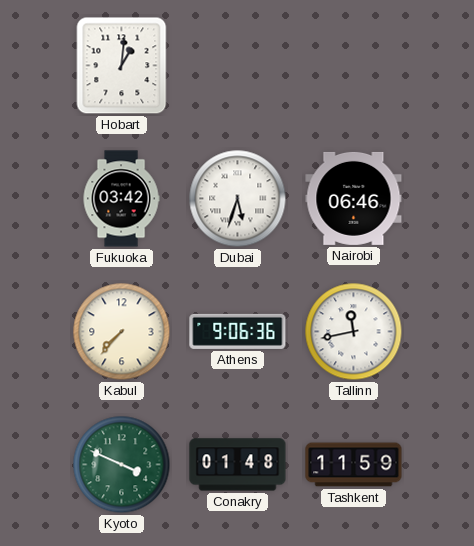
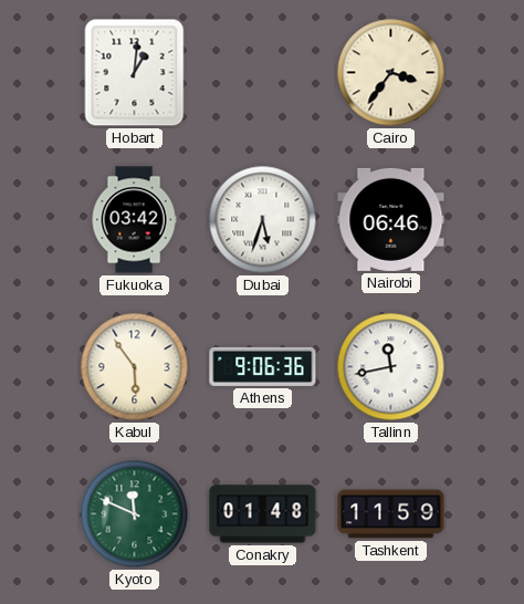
Cairo: none -> 3:36
Kabul: 7:37 -> 5:54
Kyoto: 3:49 -> 11:49
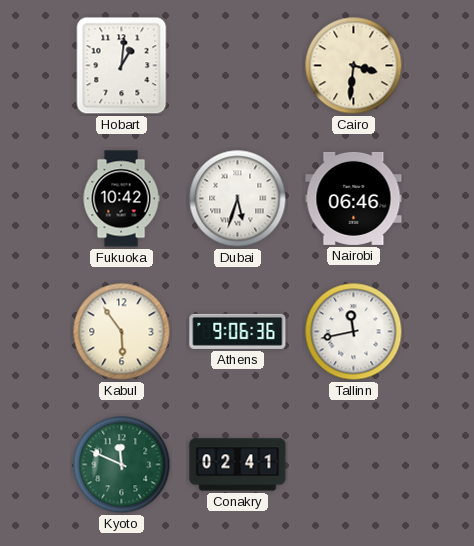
Cairo: 3:36 -> 3:31
Fukuoka: 03:42 -> 10:42
Conakry: 01:48 -> 02:41
Tashkent: 11:59 -> none
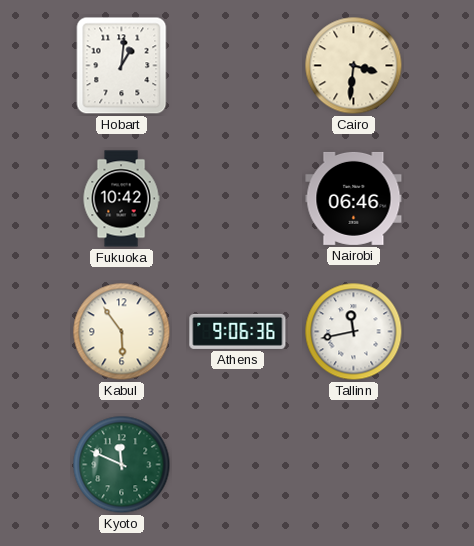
Dubai: 5:33 -> none
Conakry: 02:41 -> none
